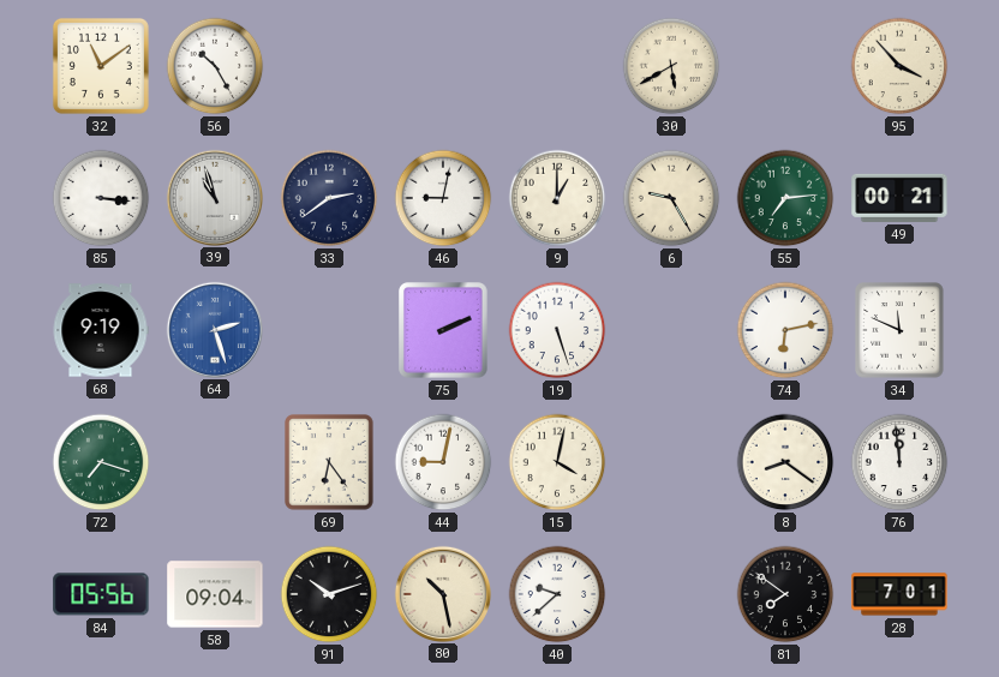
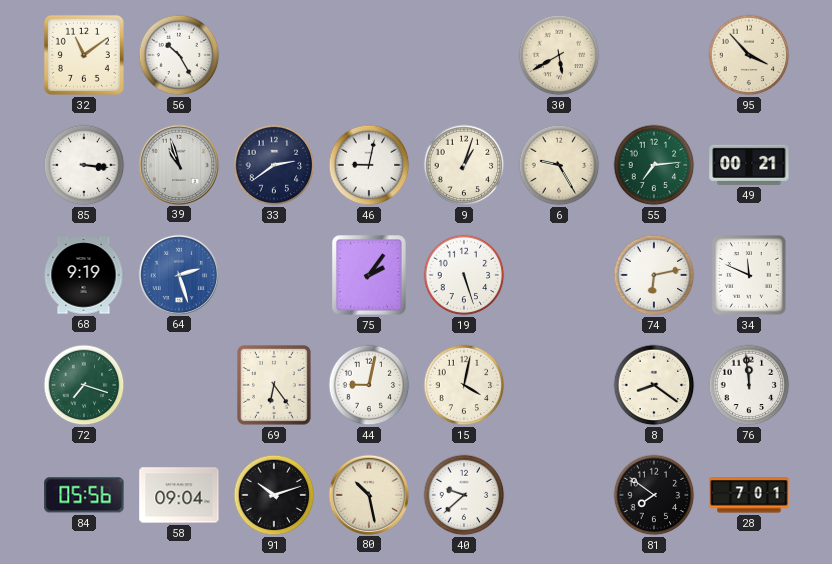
9: 1:00 -> 1:03
75: 2:11 -> 2:06
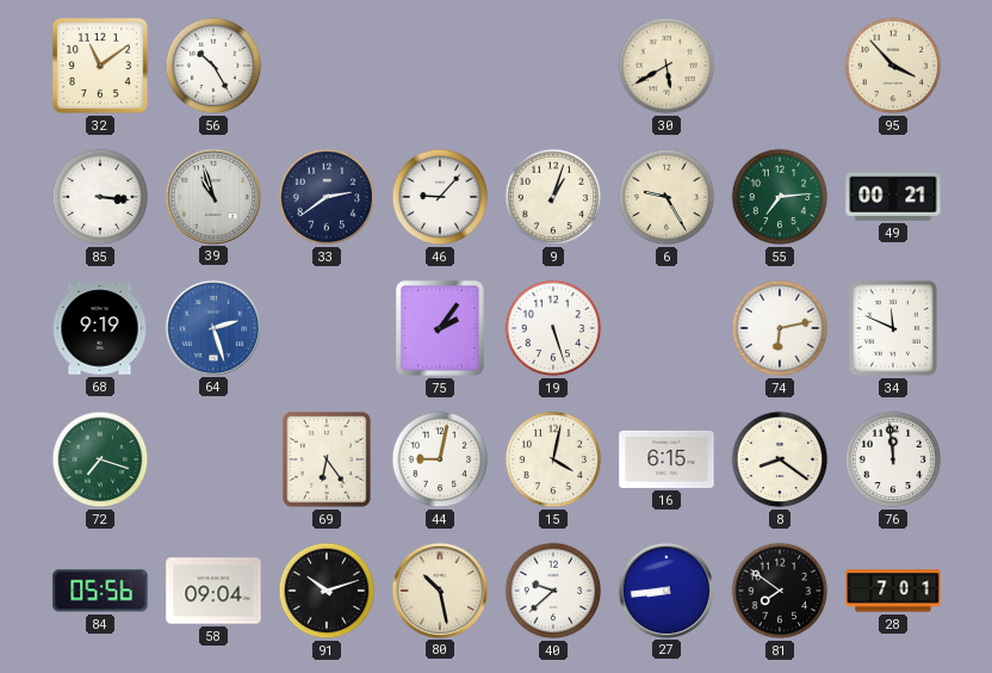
46: 9:02 -> 9:07
16: none -> 6:15
27: none -> 8:44
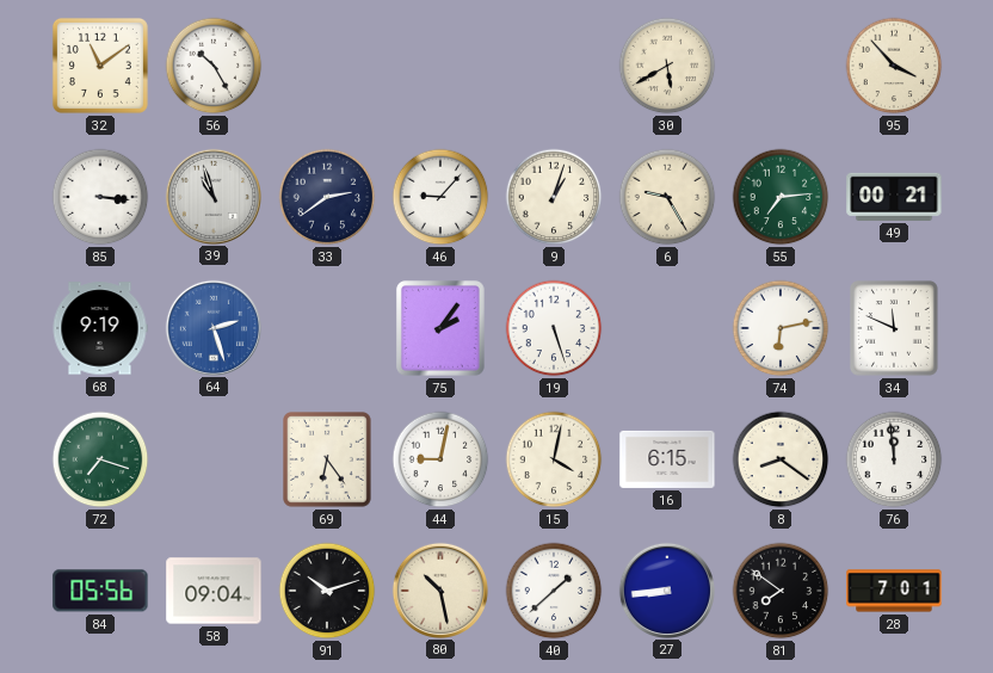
40: 9:38 -> 1:38
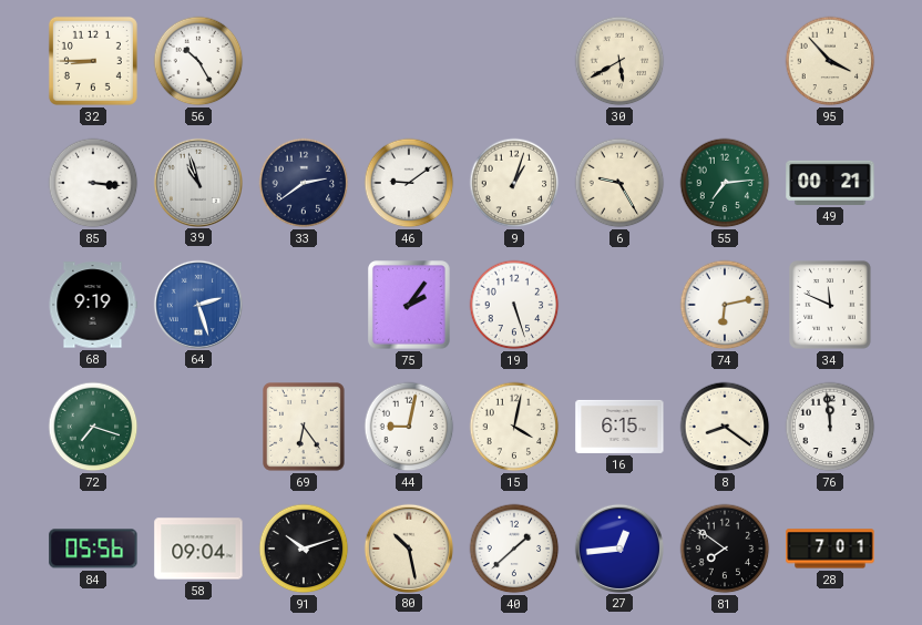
32: 11:09 -> 8:45
46: 9:07 -> 9:09
27: 8:44 -> 12:44
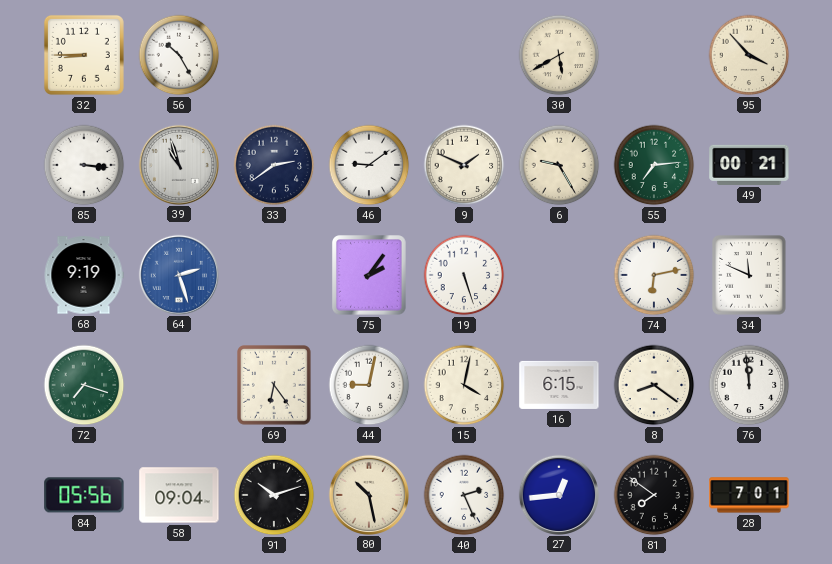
9: 1:03 -> 1:49
40: 1:38 -> 2:26
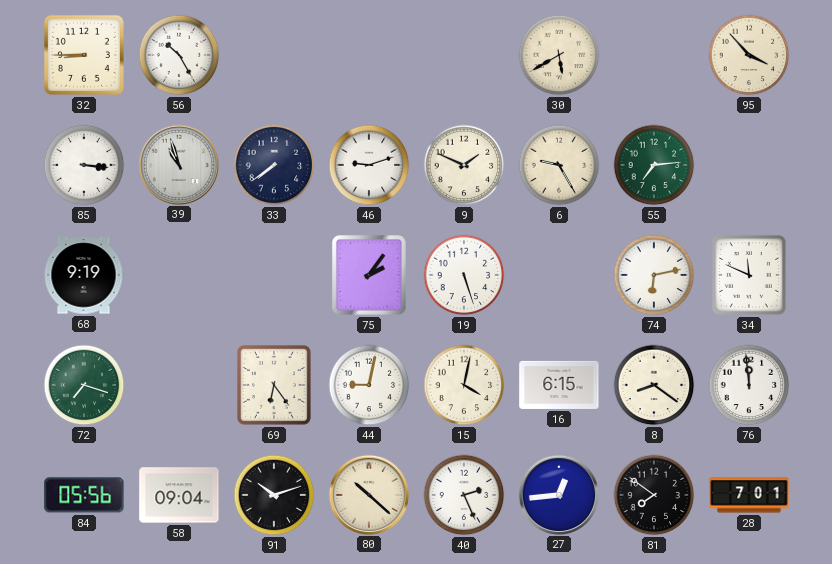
33: 2:39 -> 7:39
46: 9:09 -> 9:12
49: 00:21 -> none
64: 2:27 -> none
80: 10:28 -> 10:22
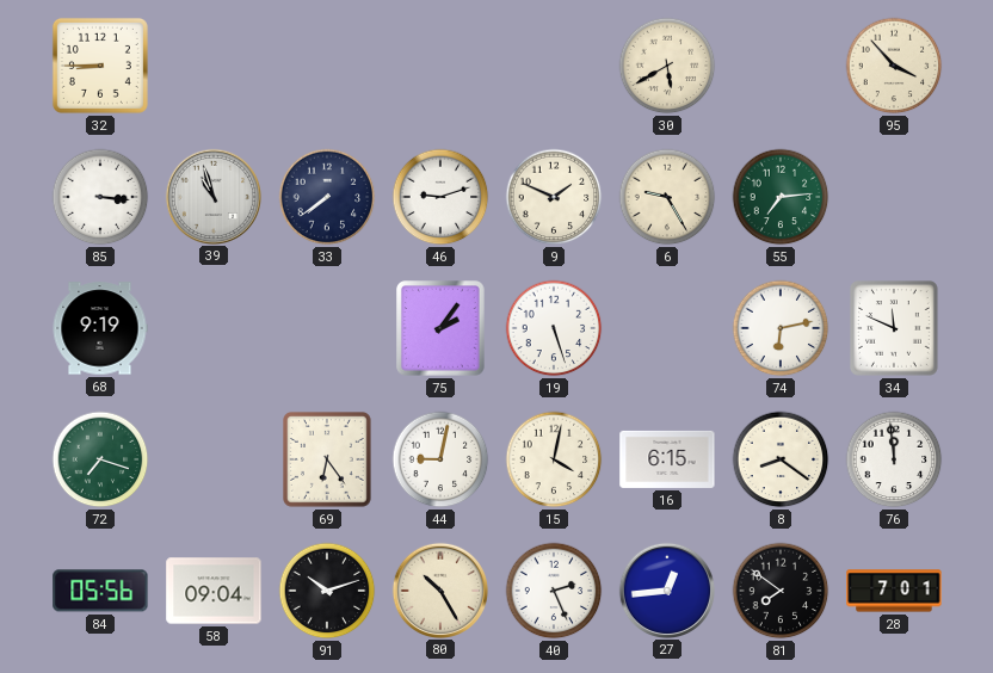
56: 10:25 -> none
80: 10:22 -> 10:25
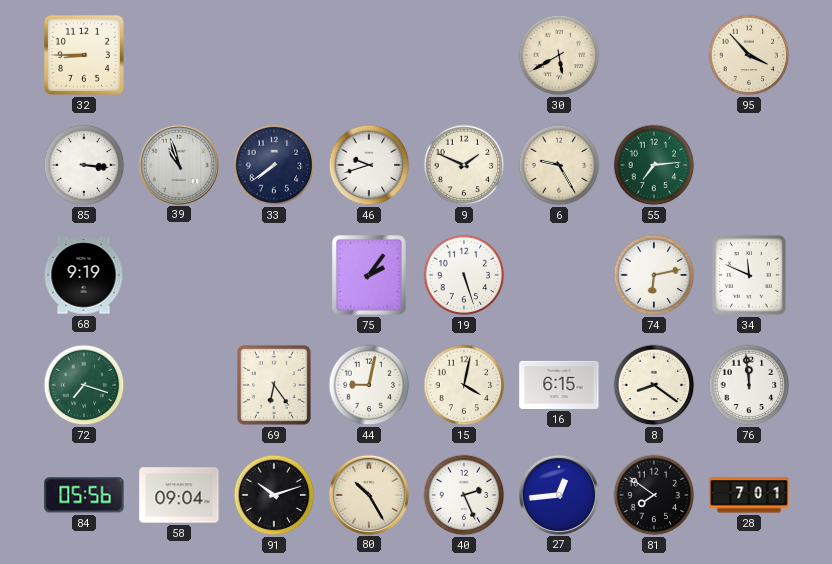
46: 9:12 -> 9:42
